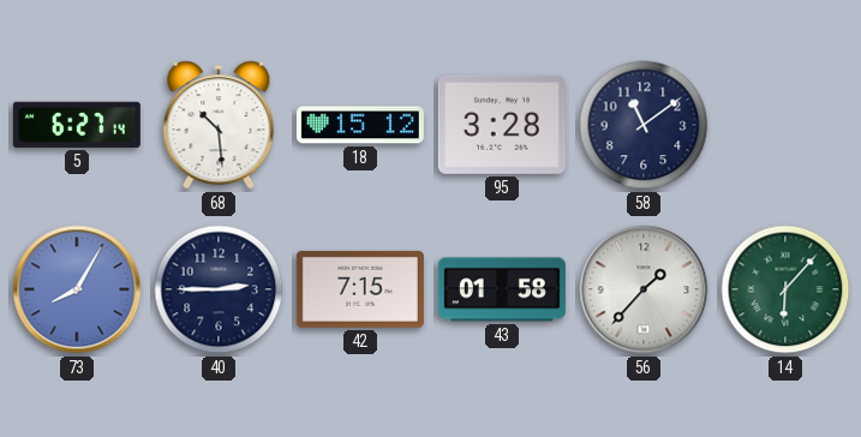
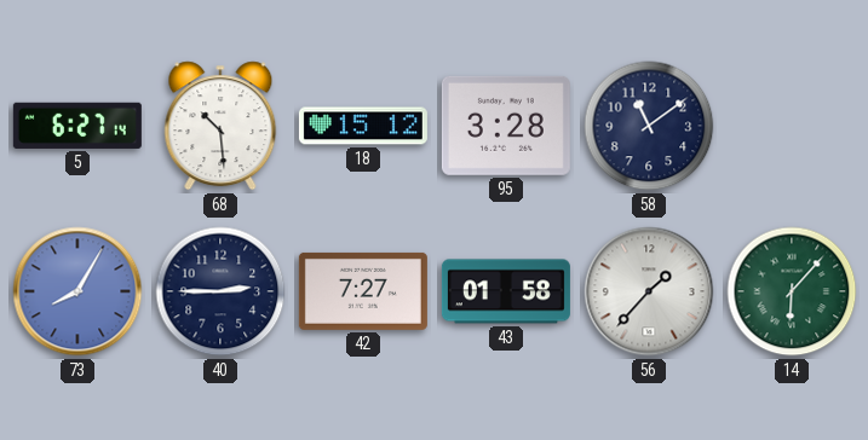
42: 7:15 -> 7:27
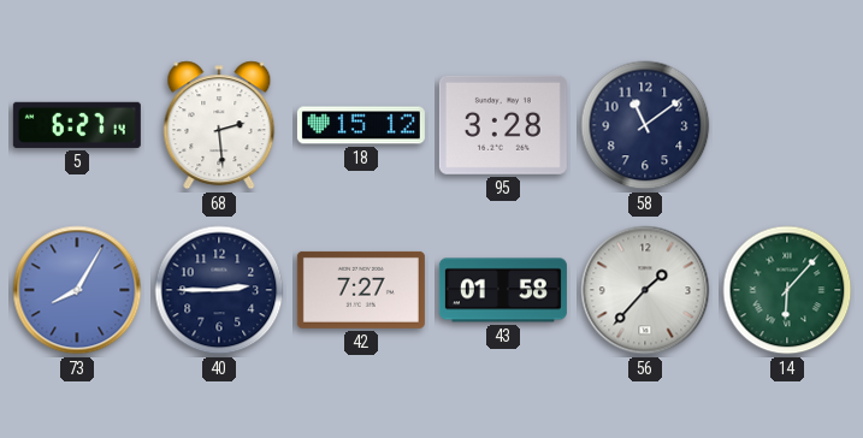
68: 10:29 -> 2:29
